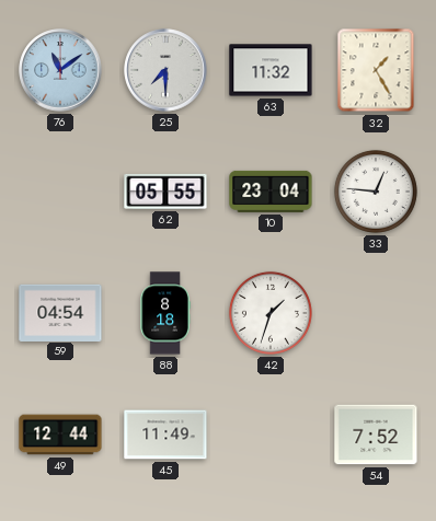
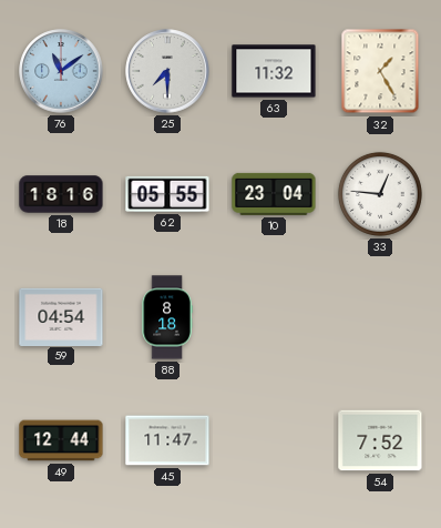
18: none -> 18:16
42: 1:33 -> none
45: 11:49 -> 11:47
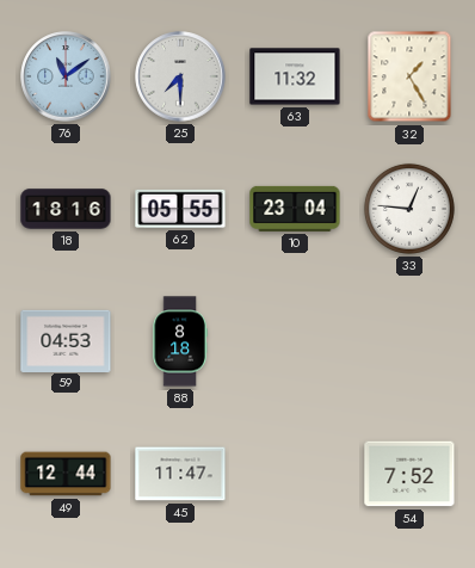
59: 04:54 -> 04:53
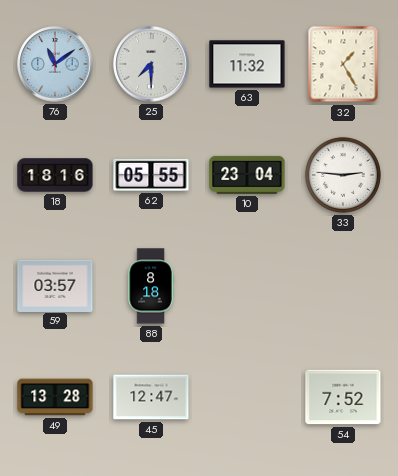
33: 12:46 -> 2:46
59: 04:53 -> 03:57
49: 12:44 -> 13:28
45: 11:47 -> 12:47
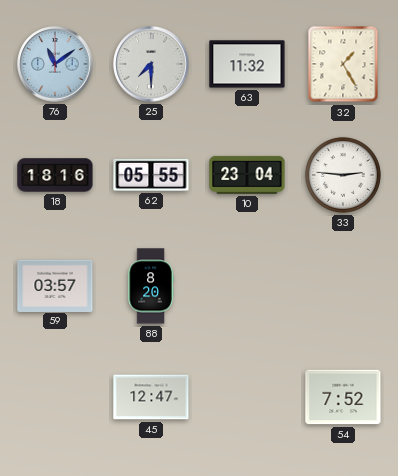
88: 8:18 -> 8:20
49: 13:28 -> none
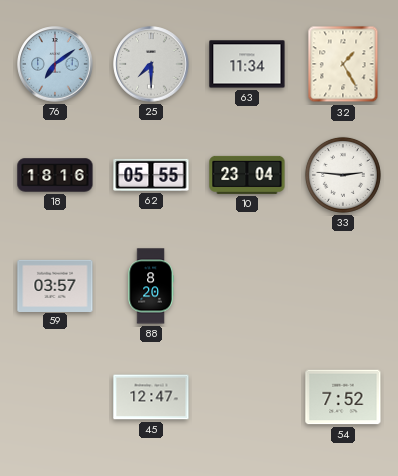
76: 11:09 -> 7:09
63: 11:32 -> 11:34
